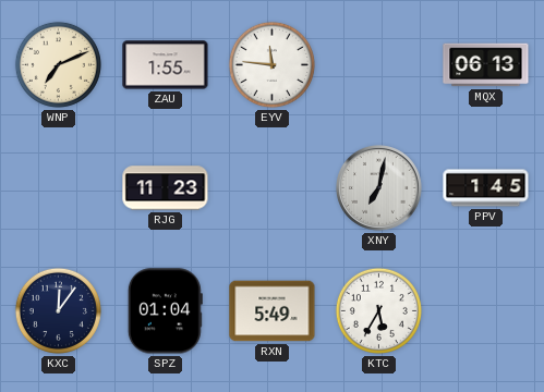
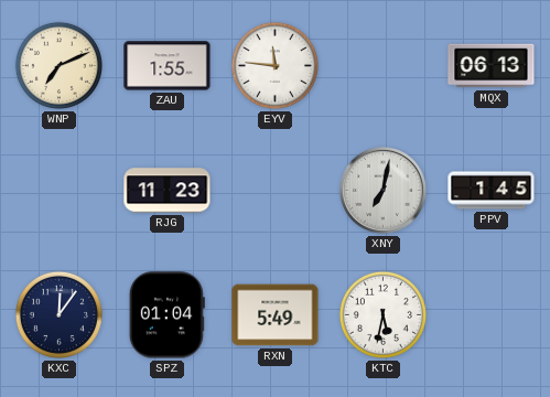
KTC: 5:35 -> 5:32
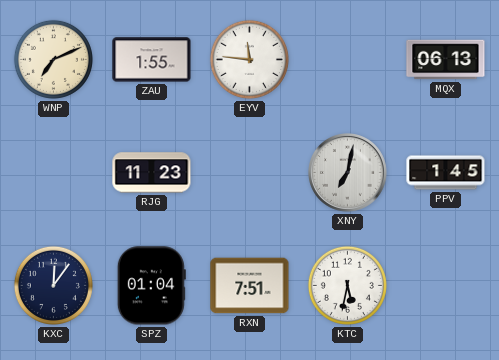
RXN: 5:49 -> 7:51
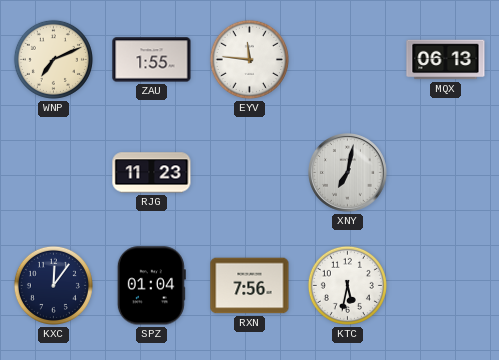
PPV: 1:45 -> none
RXN: 7:51 -> 7:56
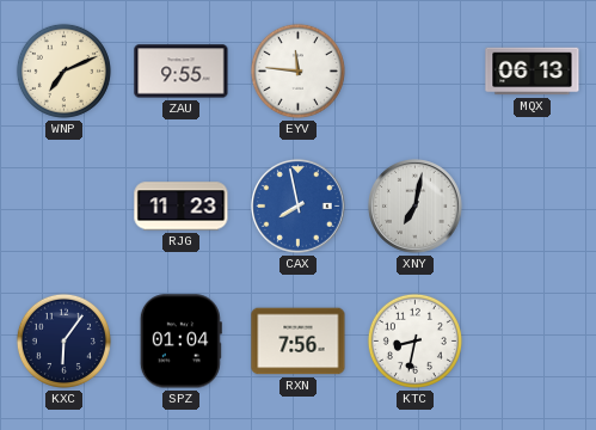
ZAU: 1:55 -> 9:55
CAX: none -> 7:58
KXC: 12:06 -> 6:06
KTC: 5:32 -> 8:32
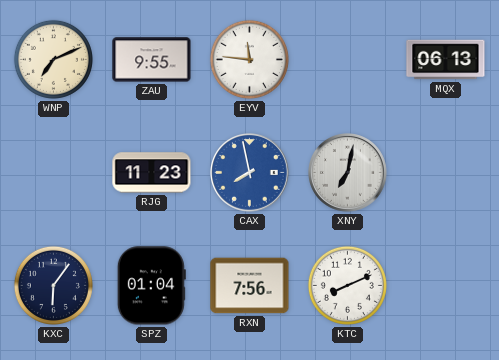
KTC: 8:32 -> 8:11
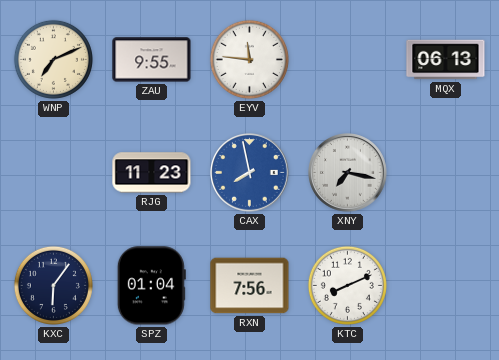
XNY: 7:02 -> 7:17
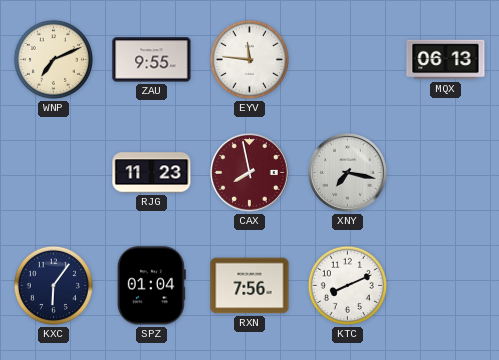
CAX dial: blue -> burgundy
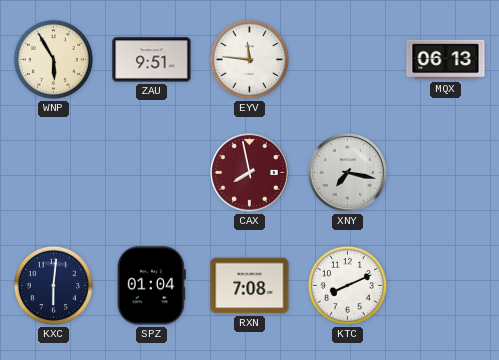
WNP: 7:11 -> 5:55
ZAU: 9:55 -> 9:51
RJG: 11:23 -> none
KXC: 6:06 -> 6:01
RXN: 7:56 -> 7:08
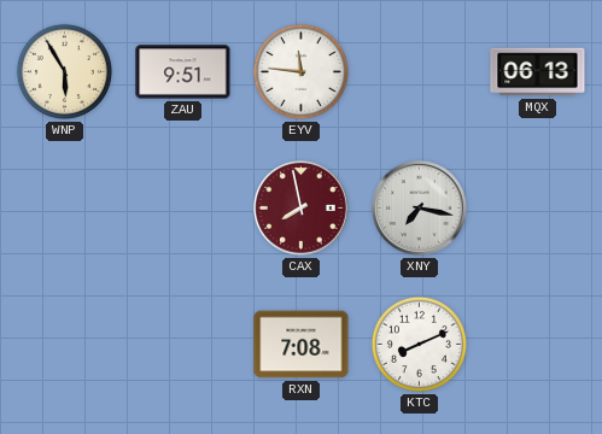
KXC: 6:01 -> none
SPZ: 01:04 -> none
